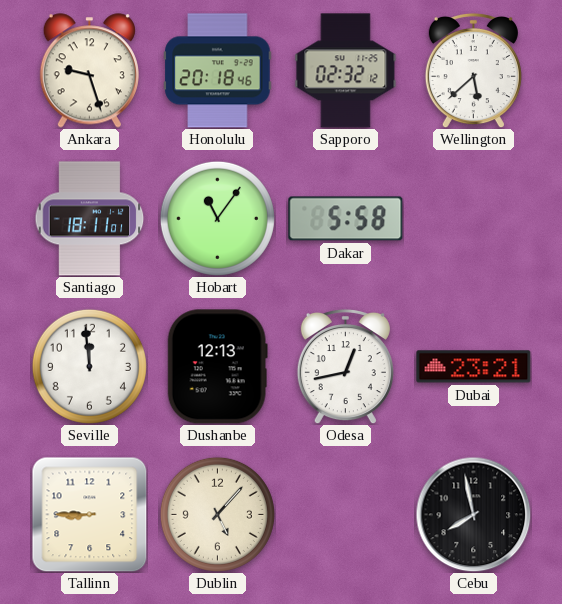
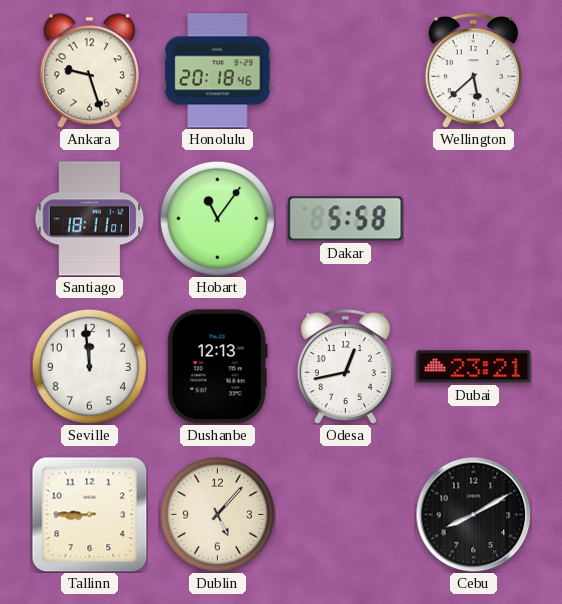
Sapporo: 02:32 -> none
Cebu: 7:58 -> 8:10
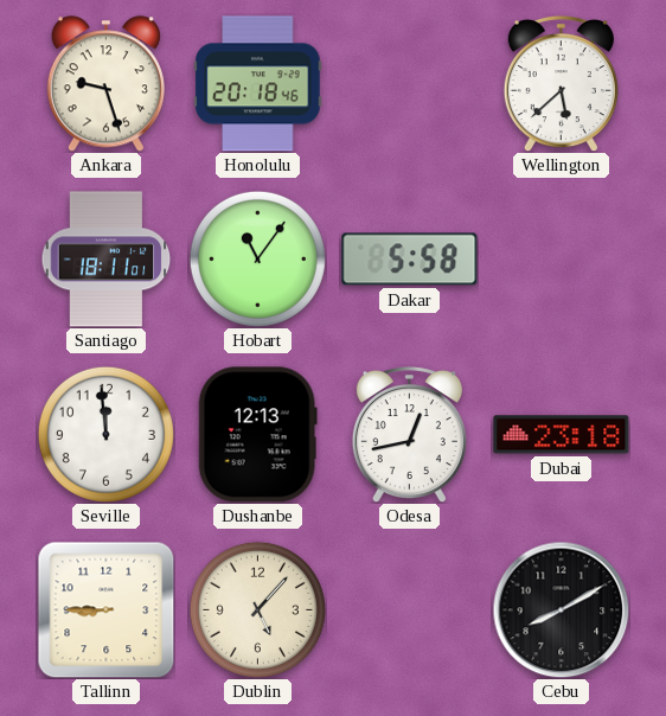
Dubai: 23:21 -> 23:18
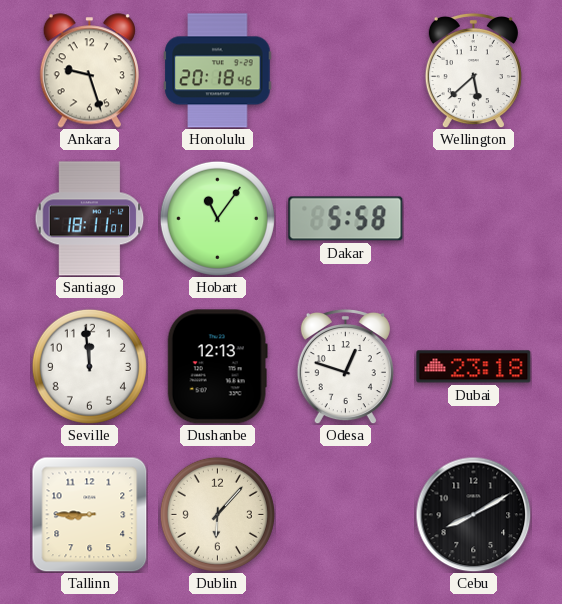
Odesa: 12:43 -> 12:48
Dublin: 5:07 -> 6:07
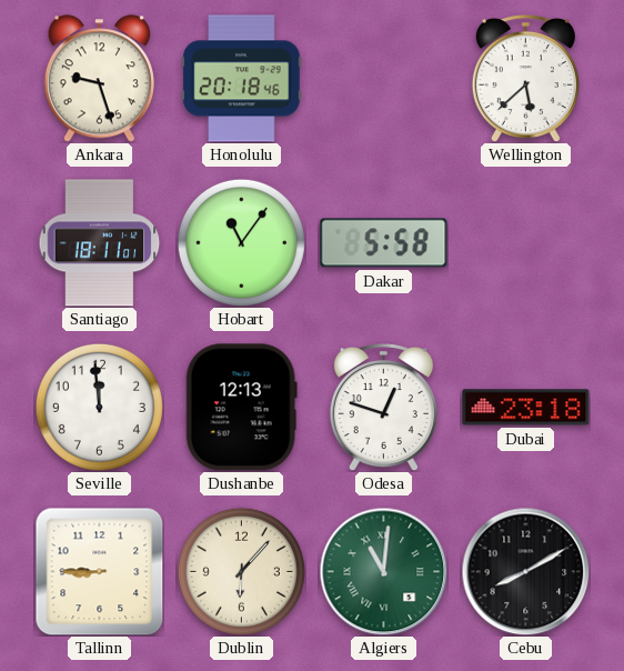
Algiers: none -> 11:01
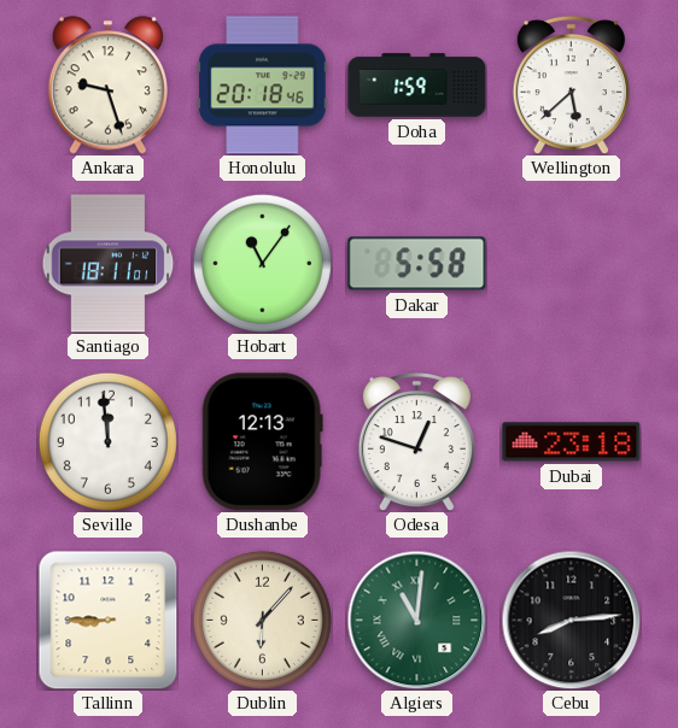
Doha: none -> 1:59
Cebu: 8:10 -> 8:14
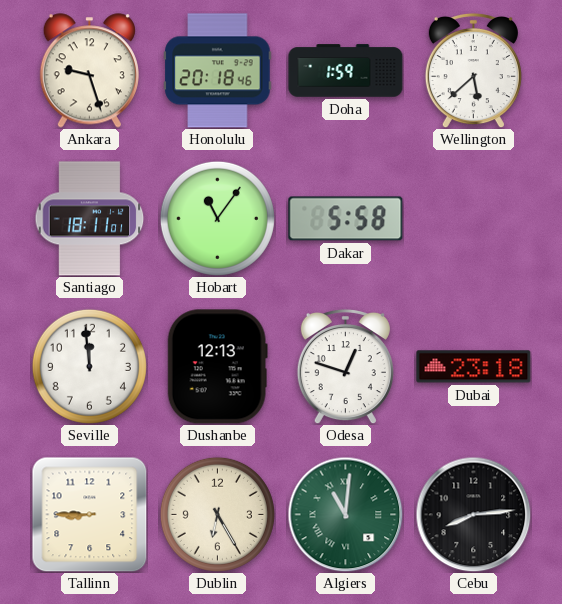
Dublin: 6:07 -> 6:25
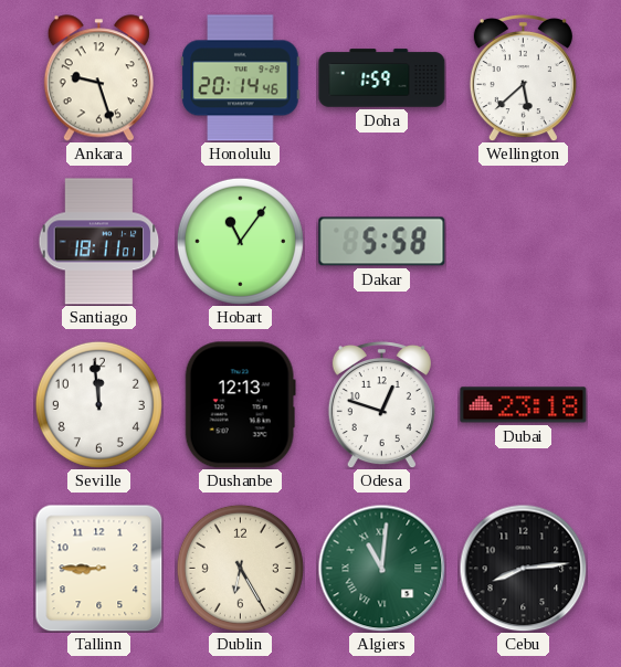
Honolulu: 20:18 -> 20:14
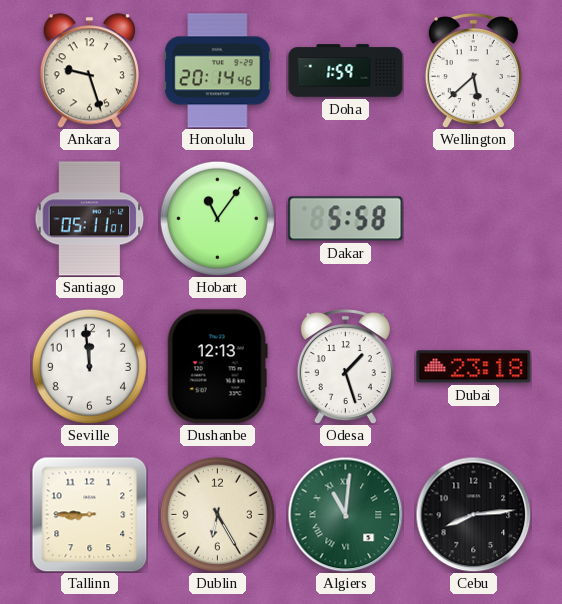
Santiago: 18:11 -> 05:11
Odesa: 12:48 -> 1:27
